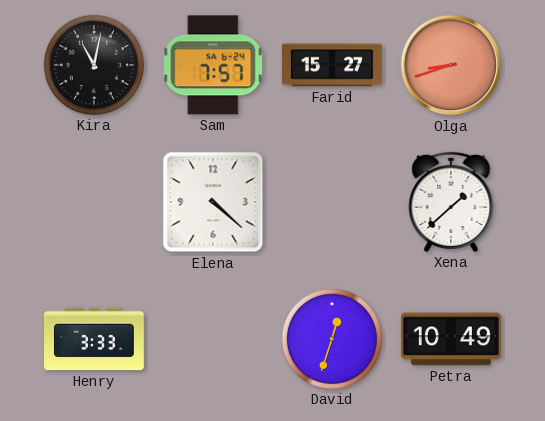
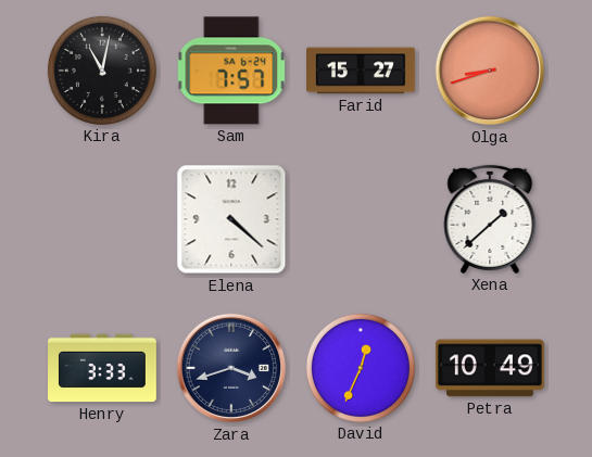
Zara: none -> 3:42
David: 12:33 -> 12:34
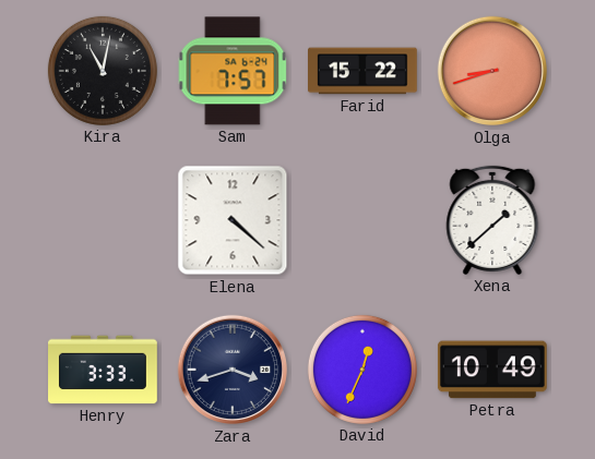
Farid: 15:27 -> 15:22
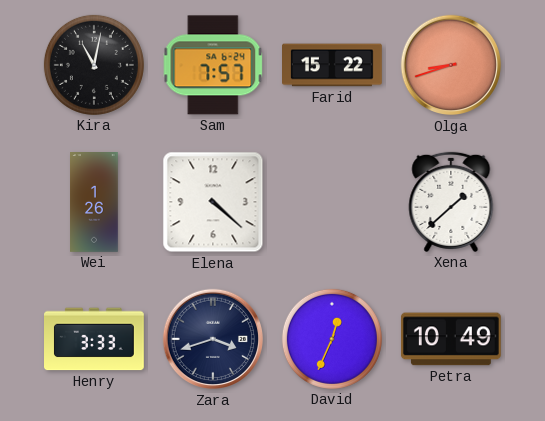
Wei: none -> 1:26
